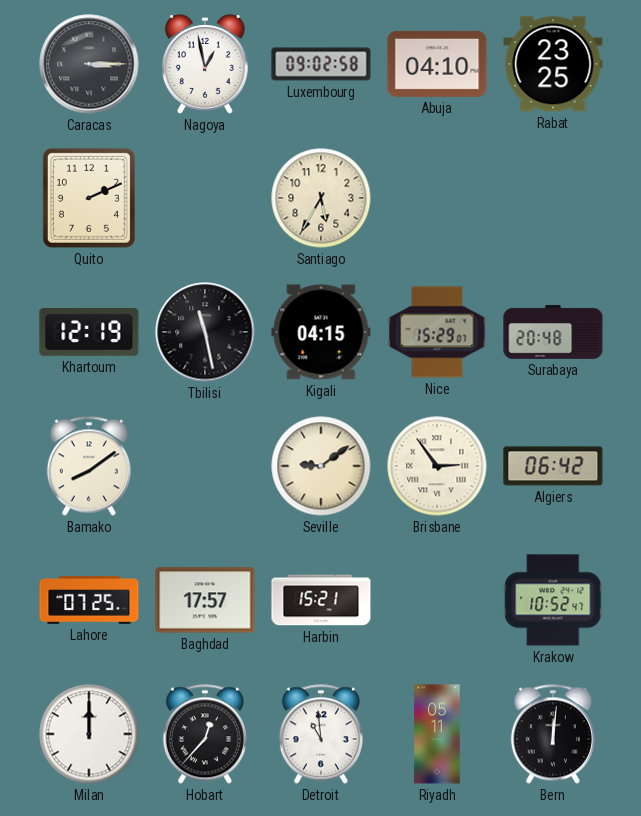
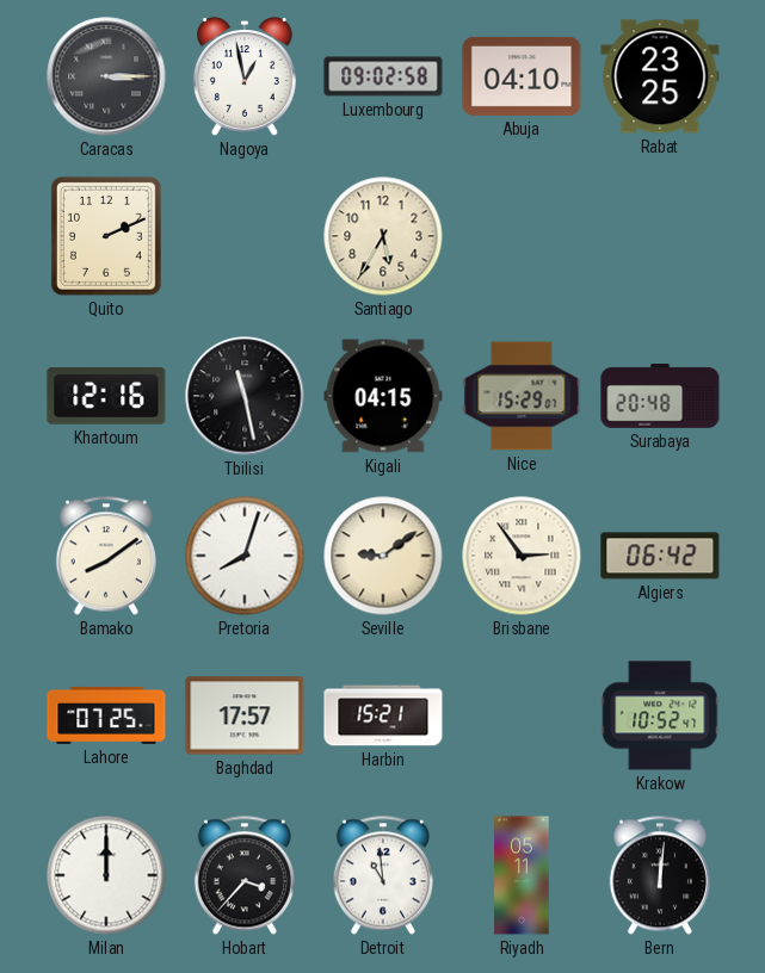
Khartoum: 12:19 -> 12:16
Pretoria: none -> 8:03
Hobart: 12:37 -> 3:37
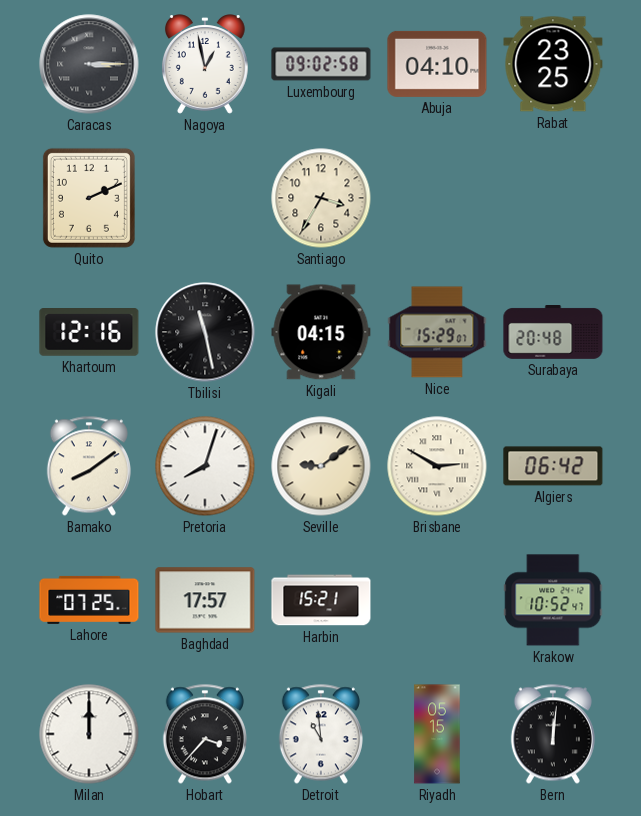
Santiago: 5:35 -> 3:35
Brisbane: 2:54 -> 2:50
Riyadh: 05:11 -> 05:15
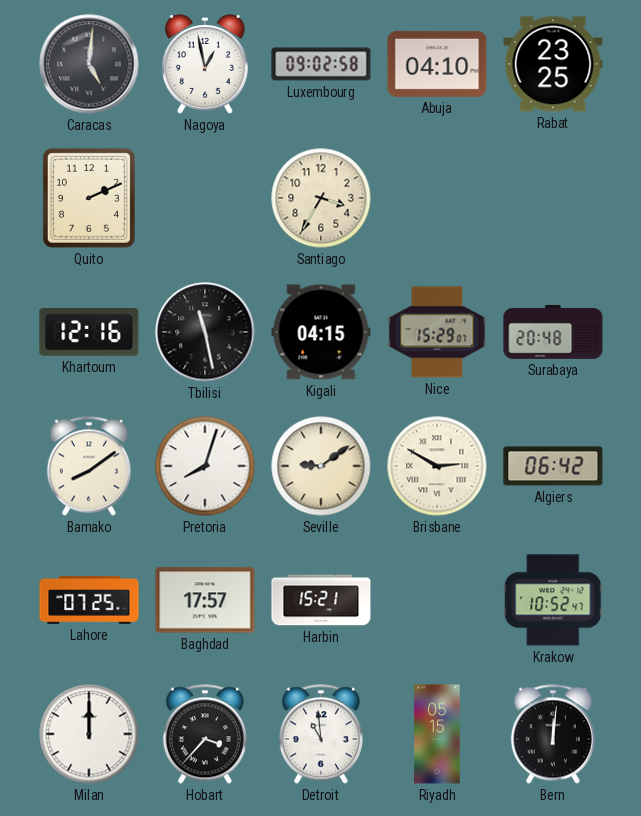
Caracas: 3:15 -> 5:01
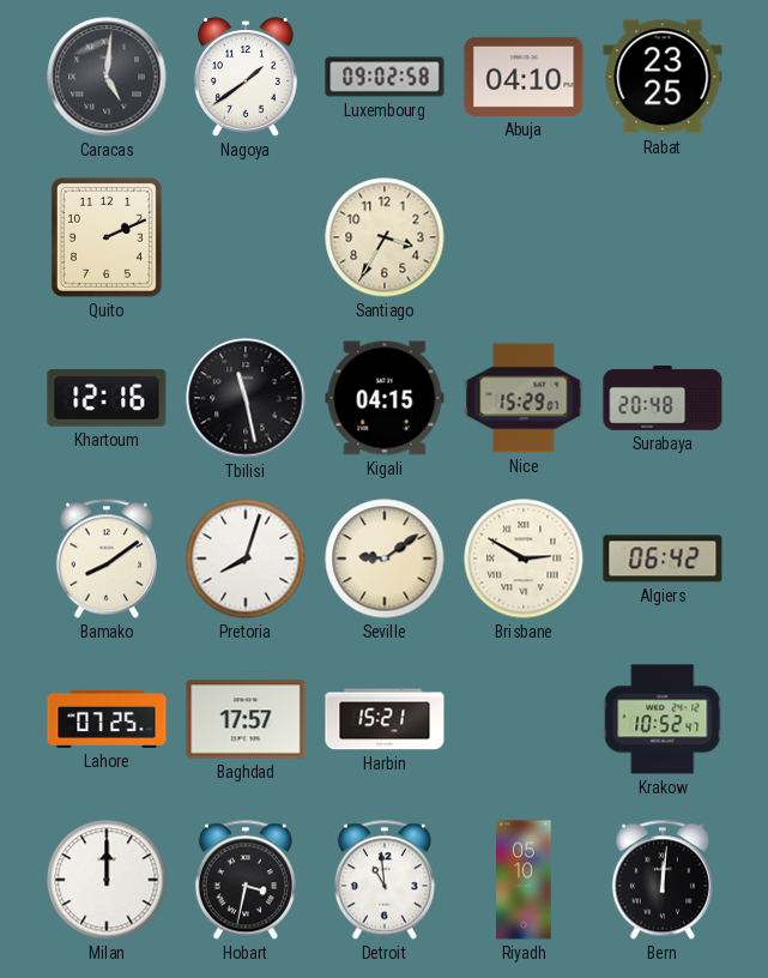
Nagoya: 12:58 -> 1:39
Hobart: 3:37 -> 3:32
Riyadh: 05:15 -> 05:10
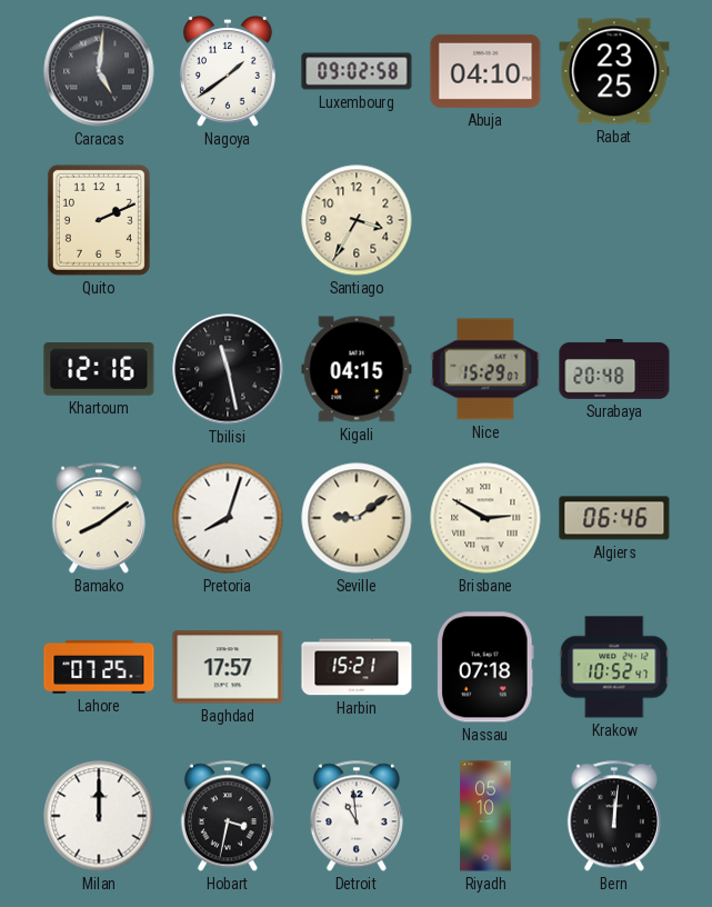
Algiers: 06:42 -> 06:46
Nassau: none -> 07:18
